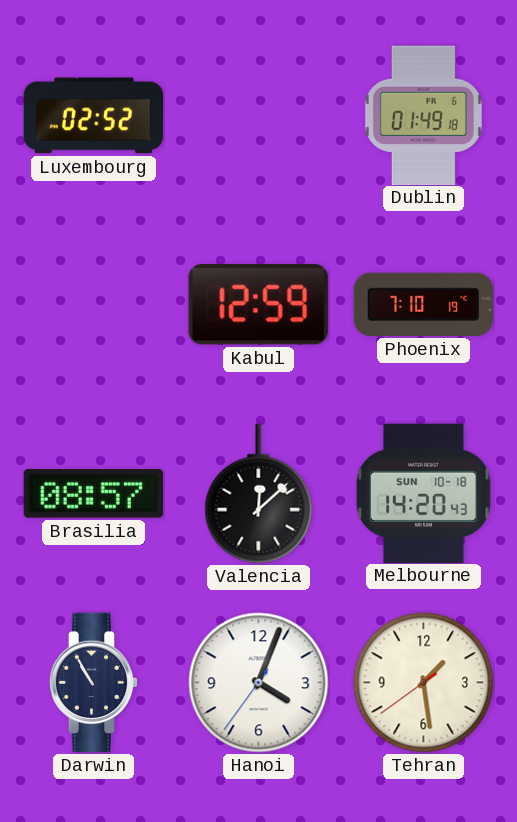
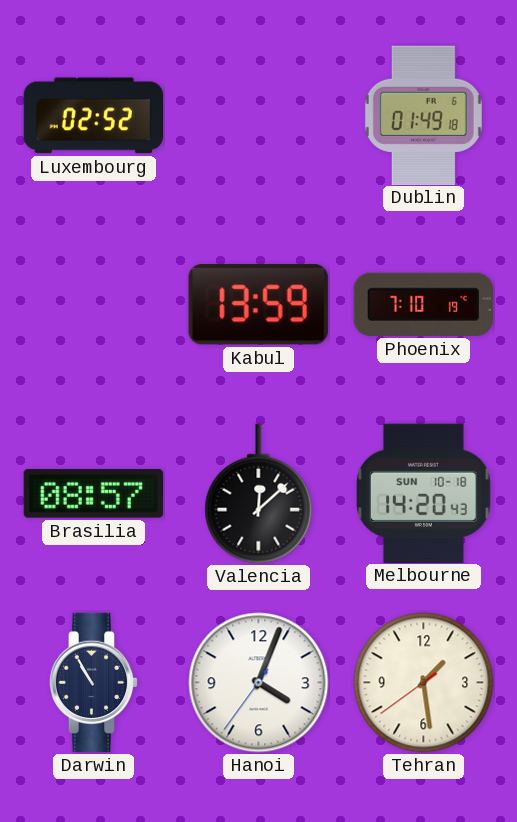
Kabul: 12:59 -> 13:59
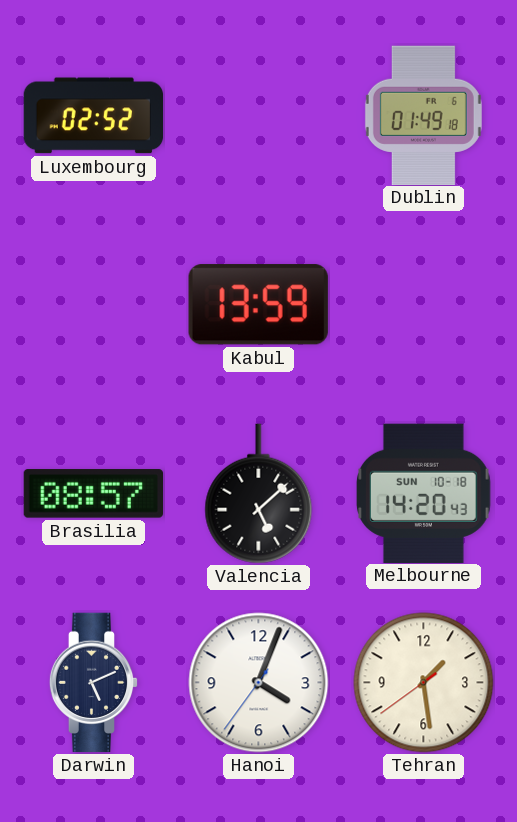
Phoenix: 7:10 -> none
Valencia: 12:08 -> 5:08
Darwin: 10:55 -> 5:11
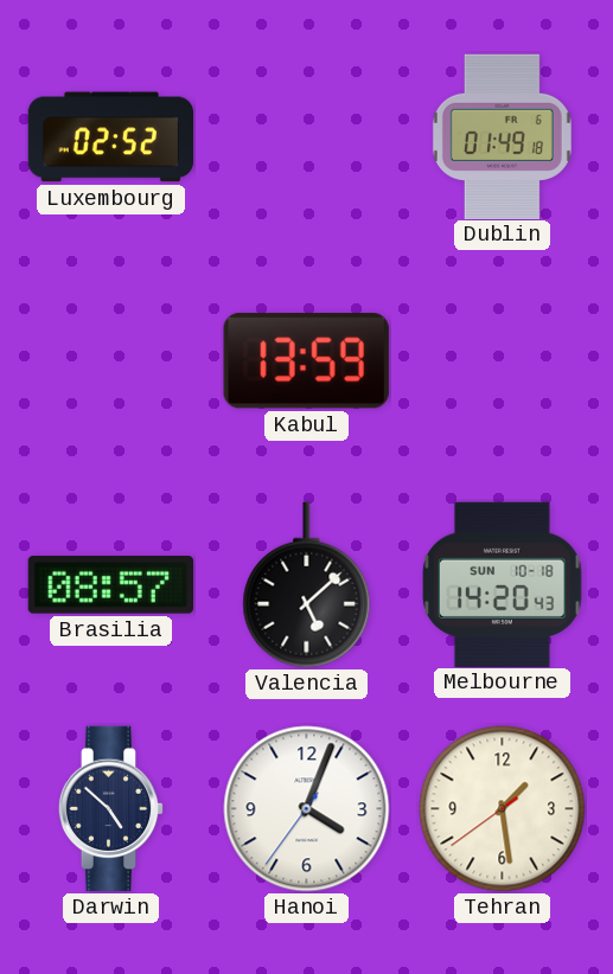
Darwin: 5:11 -> 4:52
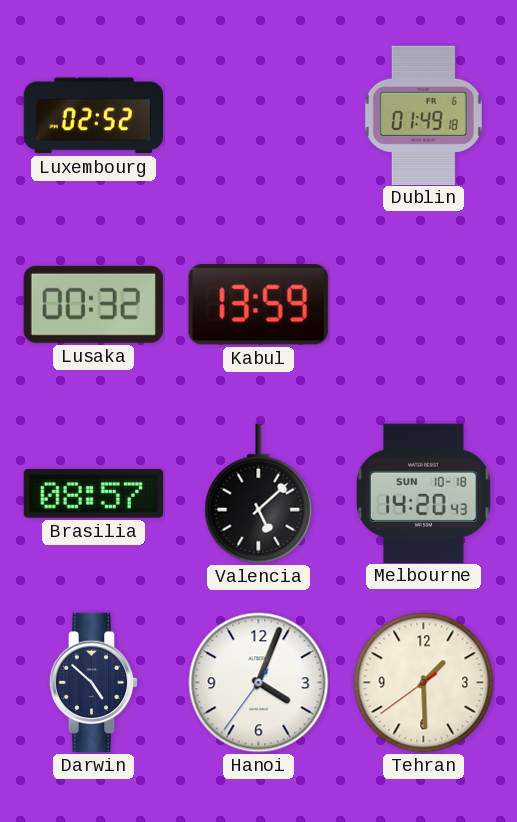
Lusaka: none -> 00:32
Tehran: 1:28 -> 1:29
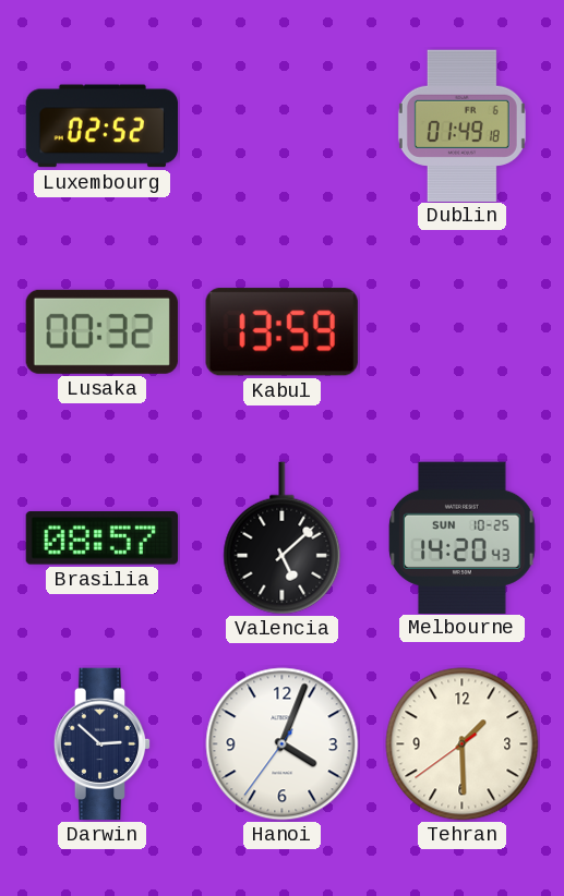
Melbourne date: SUN 10-18 -> SUN 10-25
Darwin: 4:52 -> 2:52
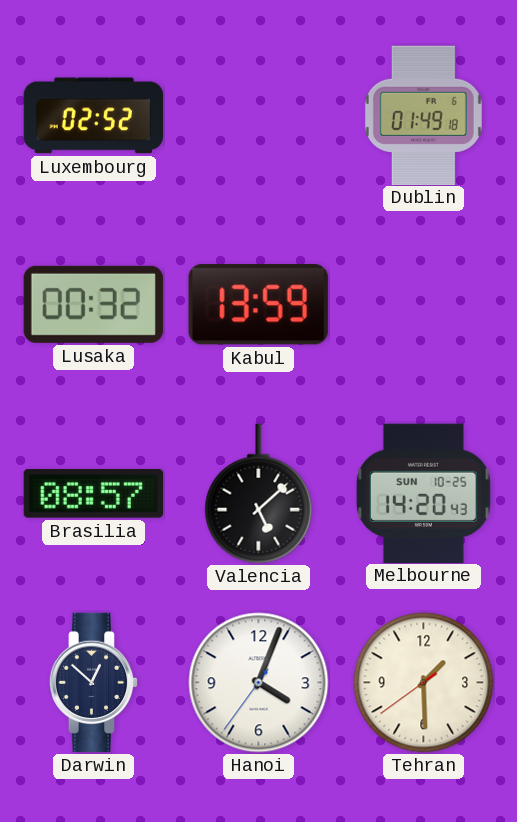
Darwin: 2:52 -> 12:52
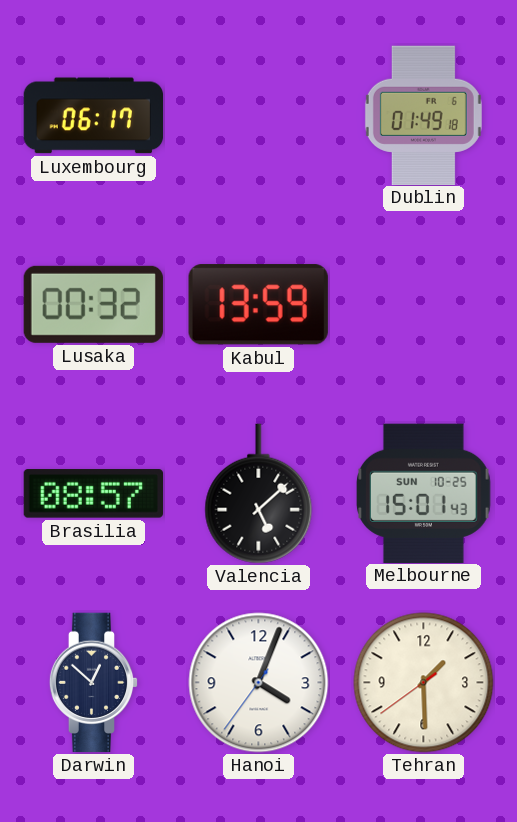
Luxembourg: 02:52 -> 06:17
Melbourne: 14:20 -> 15:01
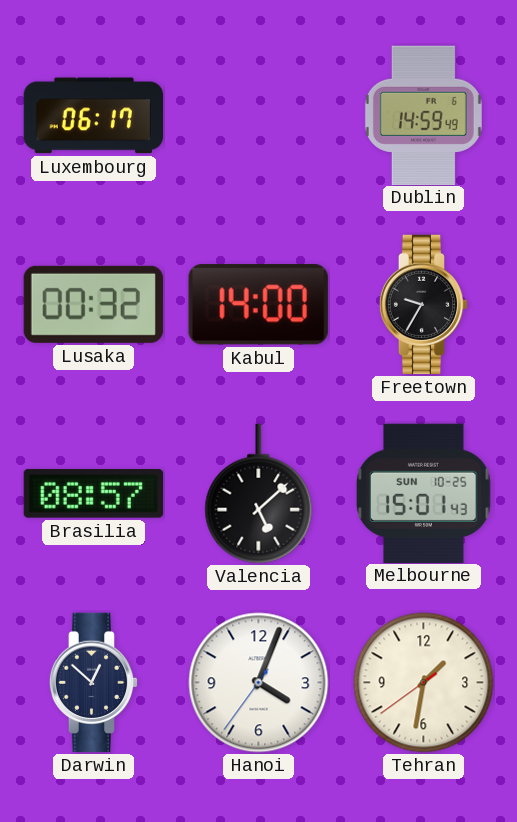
Dublin: 01:49 -> 14:59
Kabul: 13:59 -> 14:00
Freetown: none -> 9:35
Tehran: 1:29 -> 1:31
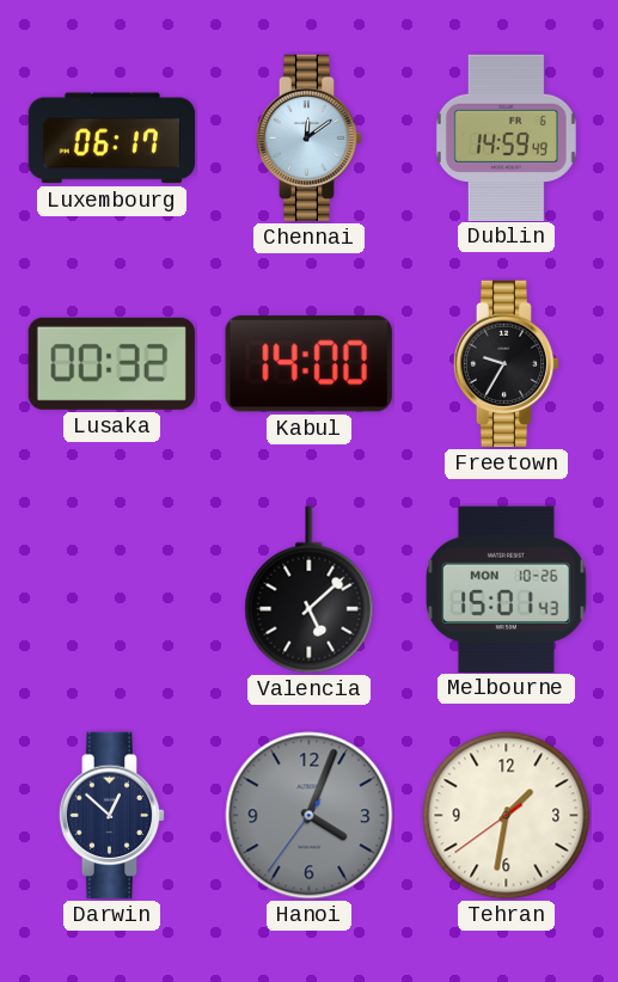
Chennai: none -> 12:09
Brasilia: 08:57 -> none
Melbourne date: SUN 10-25 -> MON 10-26
Hanoi dial: white -> grey
